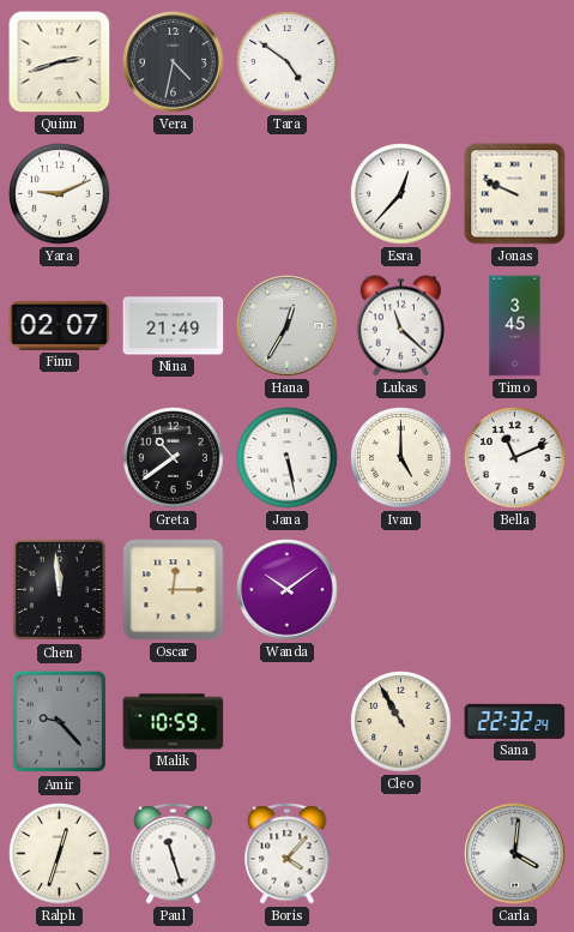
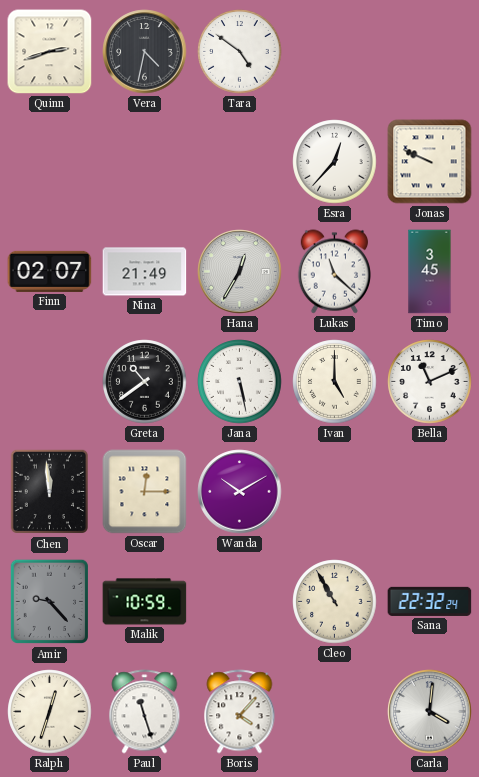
Yara: 9:11 -> none
Wanda: 10:09 -> 10:10
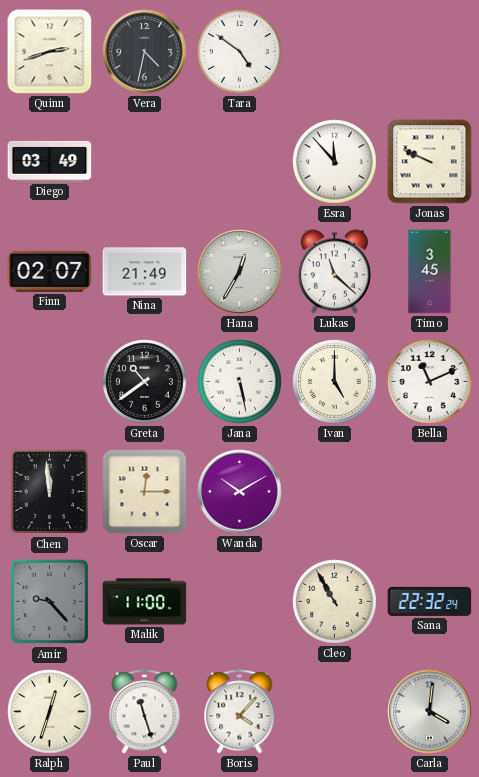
Diego: none -> 03:49
Esra: 12:37 -> 11:53
Malik: 10:59 -> 11:00
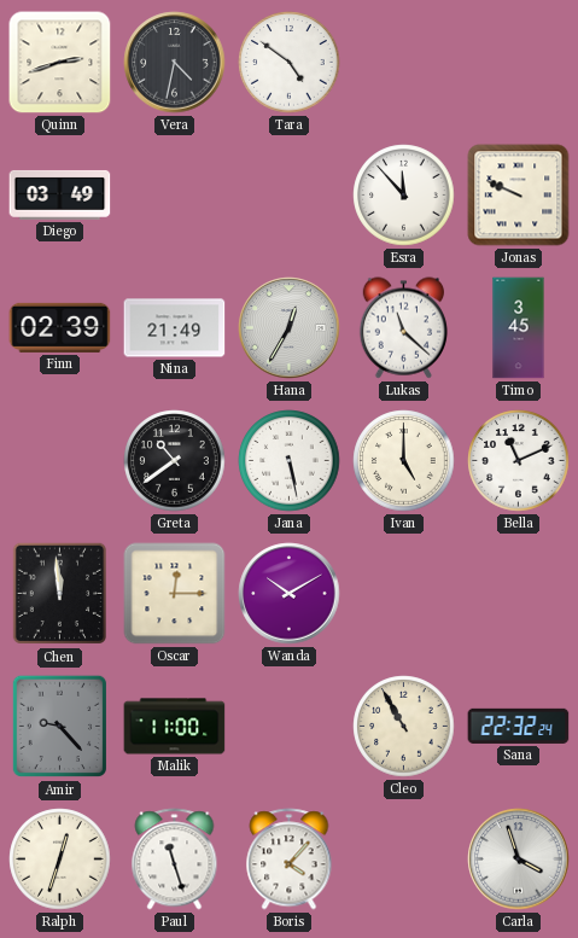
Finn: 02:07 -> 02:39
Carla: 4:01 -> 3:57
